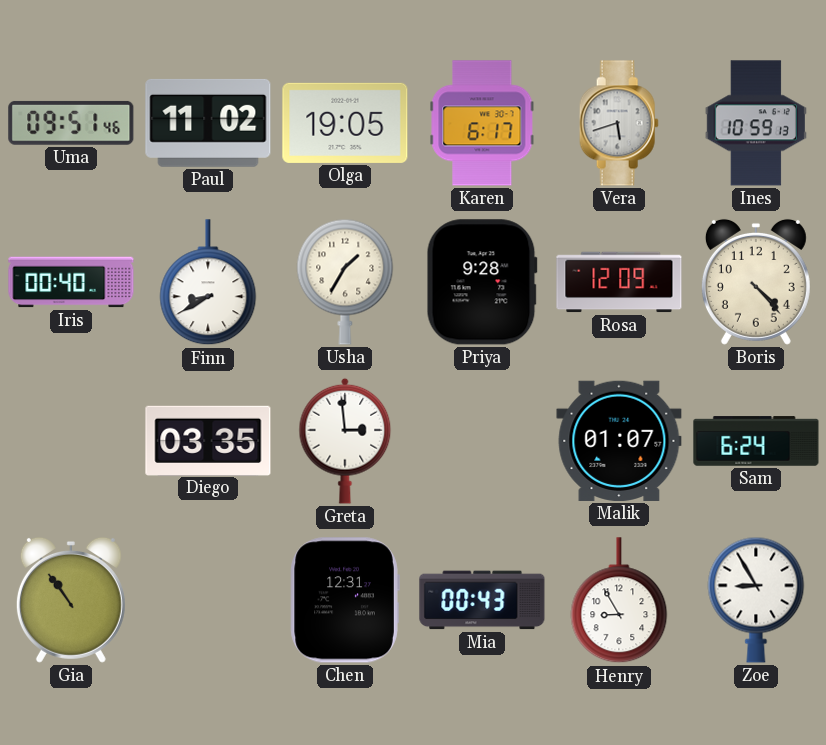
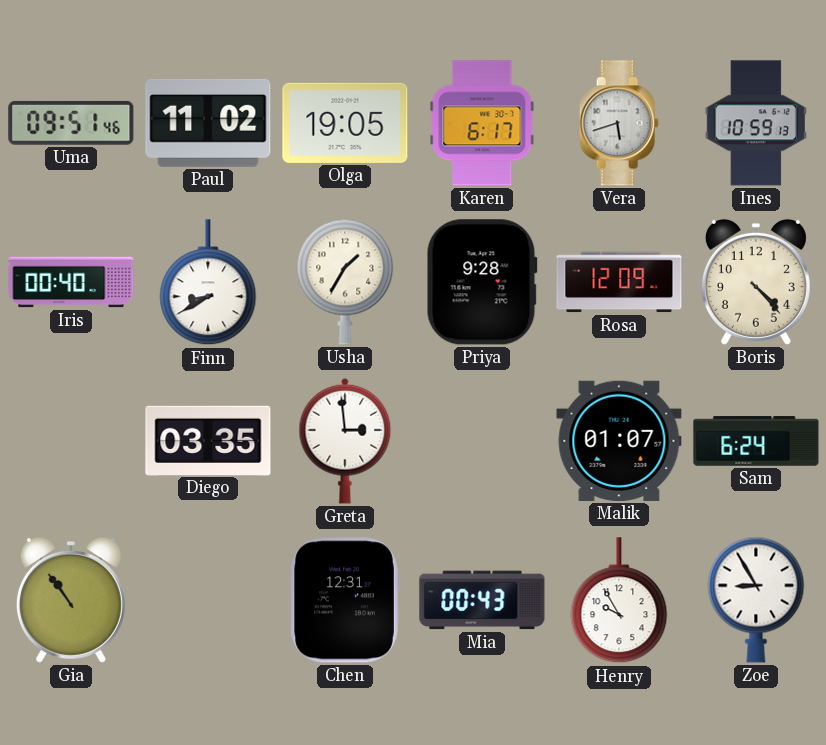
Henry: 8:55 -> 9:55
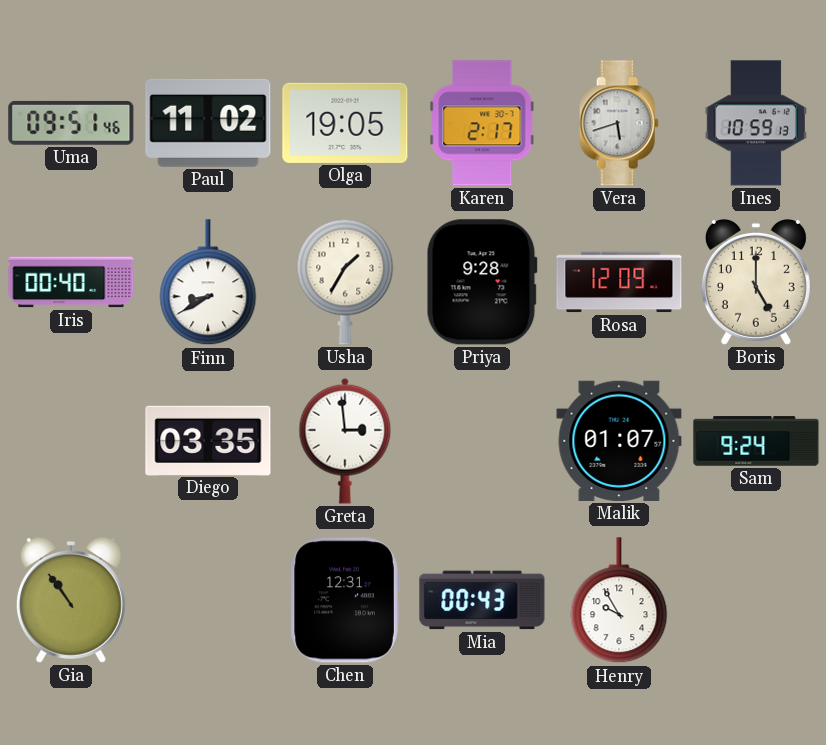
Karen: 6:17 -> 2:17
Boris: 4:23 -> 5:00
Sam: 6:24 -> 9:24
Zoe: 8:55 -> none
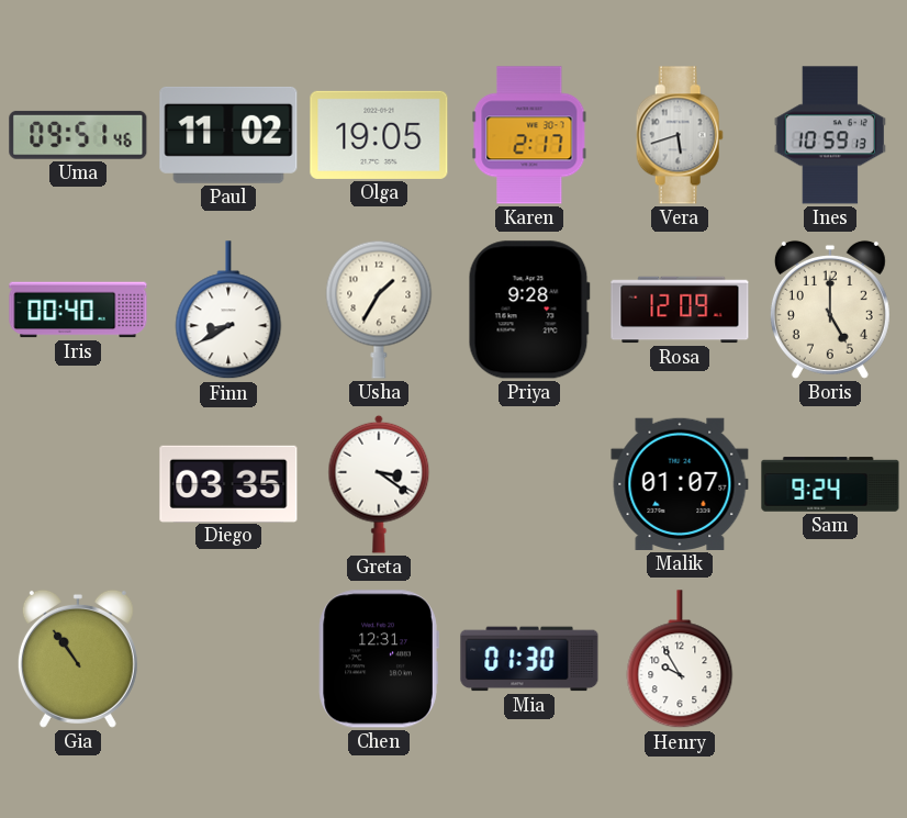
Greta: 2:59 -> 3:21
Mia: 00:43 -> 01:30
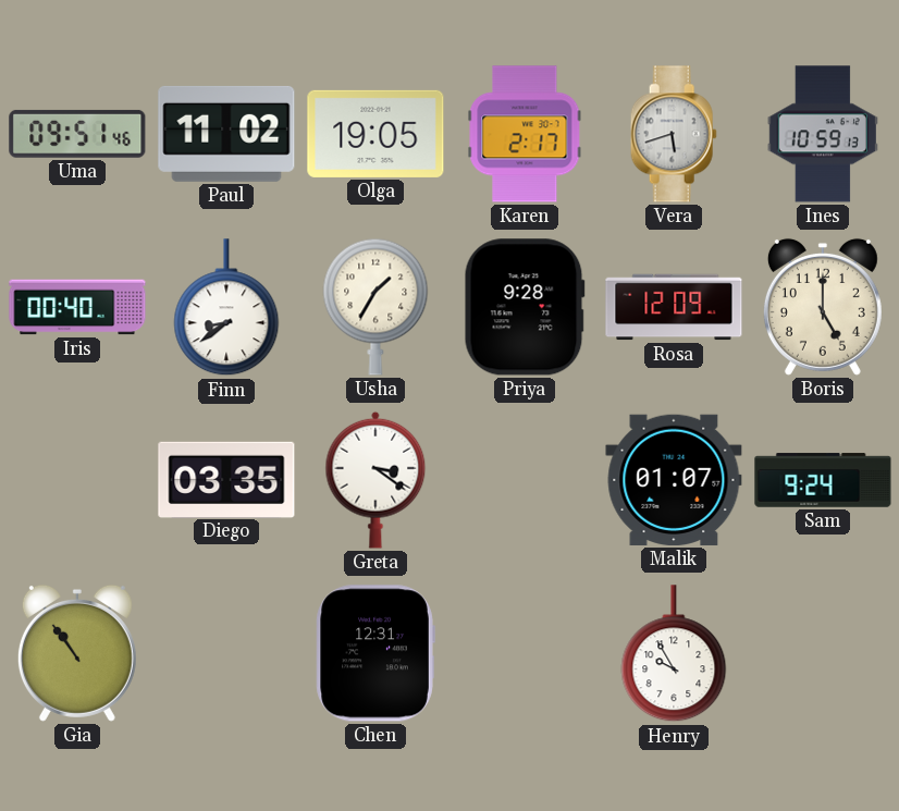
Finn: 8:40 -> 8:39
Mia: 01:30 -> none
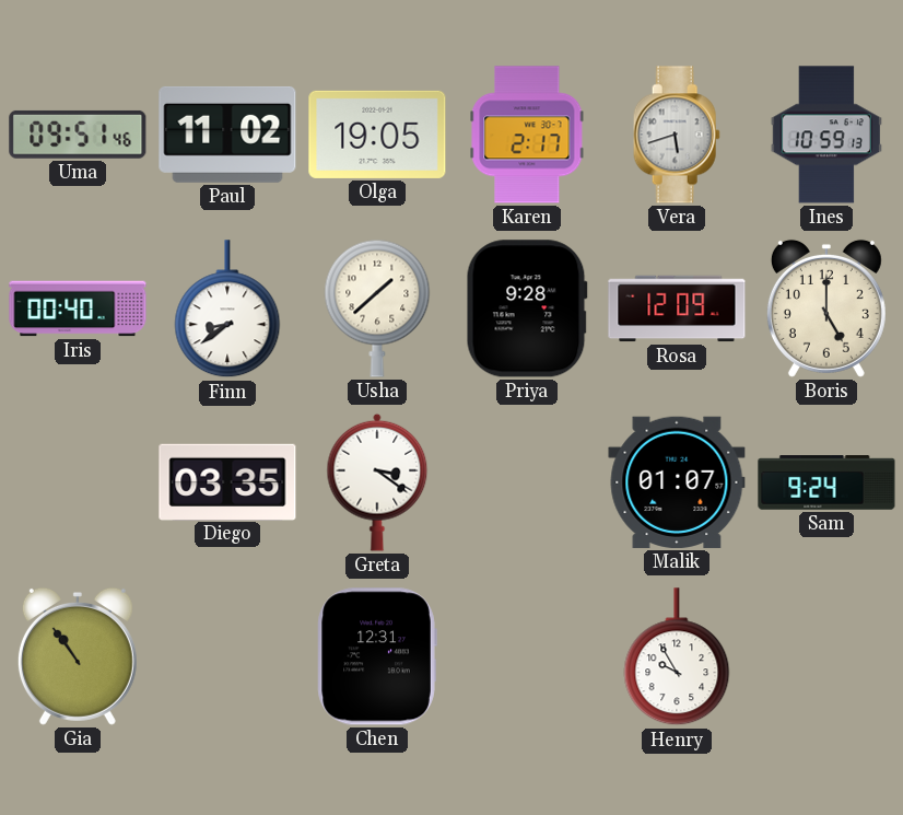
Usha: 1:35 -> 1:38
